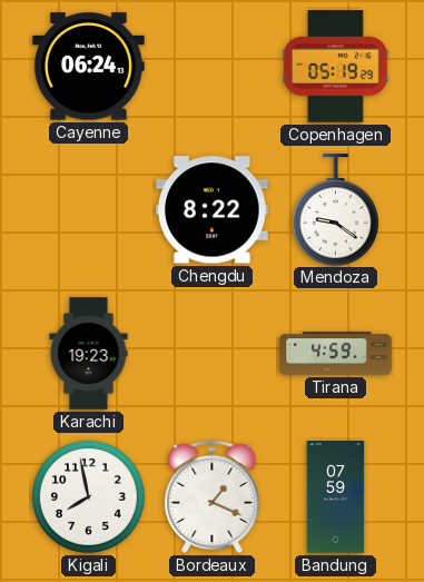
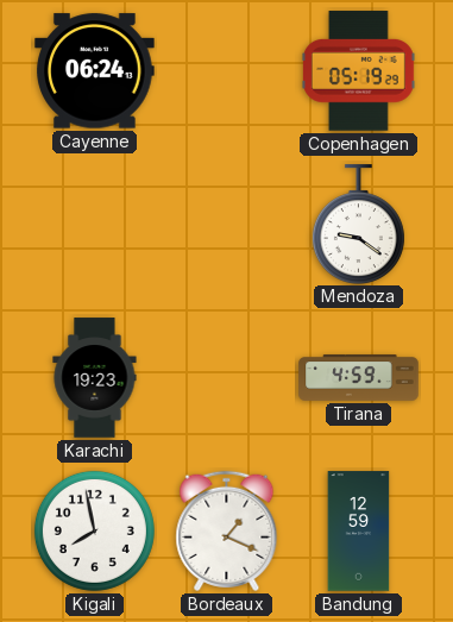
Chengdu: 8:22 -> none
Bandung: 07:59 -> 12:59
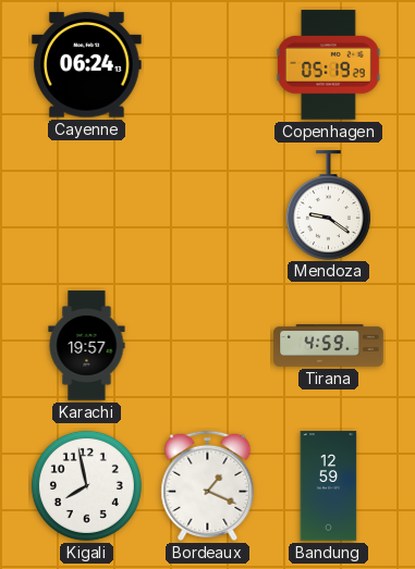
Karachi: 19:23 -> 19:57
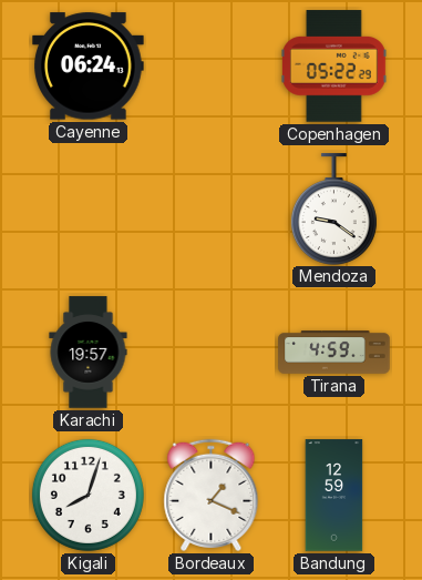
Copenhagen: 05:19 -> 05:22
Kigali: 7:58 -> 8:03
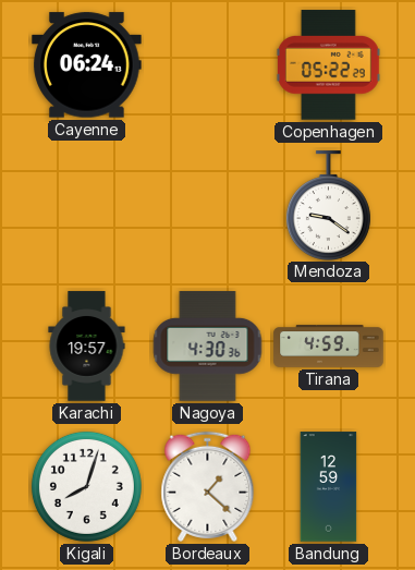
Nagoya: none -> 4:30
Bordeaux: 1:19 -> 1:22
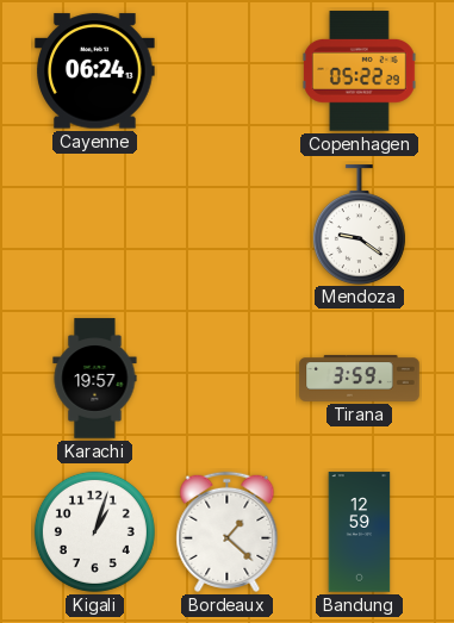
Nagoya: 4:30 -> none
Tirana: 4:59 -> 3:59
Kigali: 8:03 -> 1:03
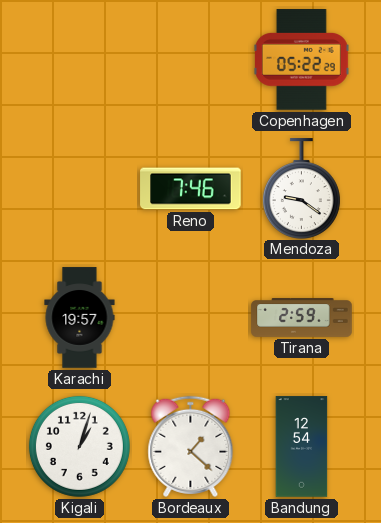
Cayenne: 06:24 -> none
Reno: none -> 7:46
Tirana: 3:59 -> 2:59
Bandung: 12:59 -> 12:54
